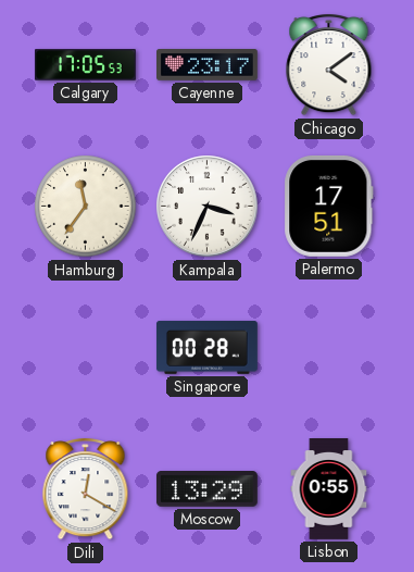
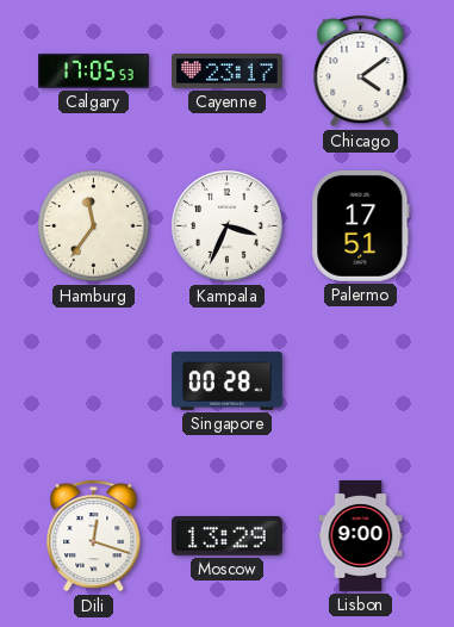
Dili: 12:20 -> 12:18
Lisbon: 0:55 -> 9:00
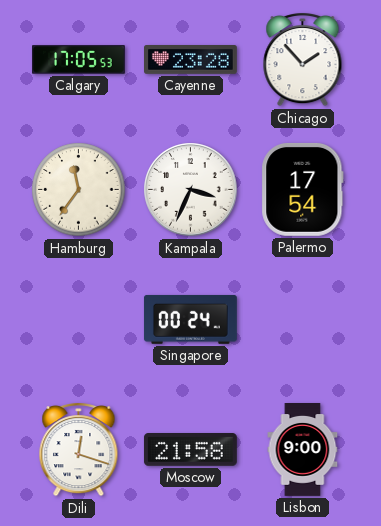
Cayenne: 23:17 -> 23:28
Chicago: 4:09 -> 1:53
Palermo: 17:51 -> 17:54
Singapore: 00:28 -> 00:24
Moscow: 13:29 -> 21:58
